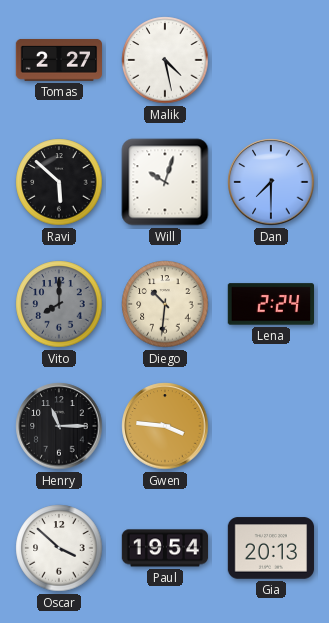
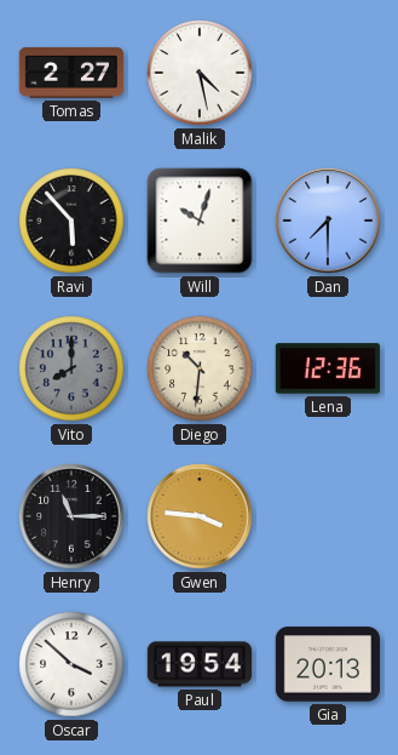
Ravi: 5:52 -> 5:53
Lena: 2:24 -> 12:36
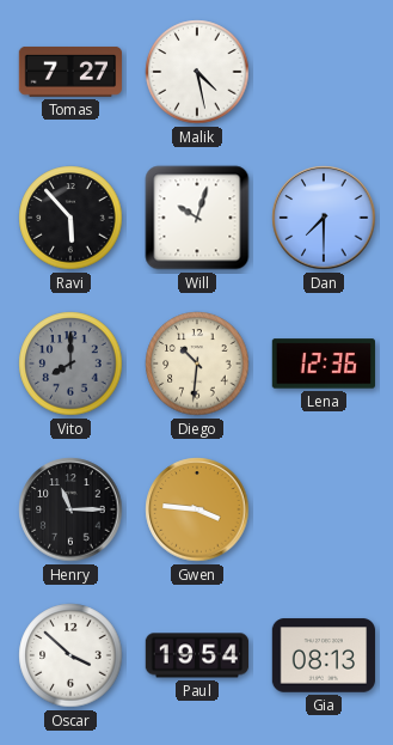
Tomas: 2:27 -> 7:27
Gia: 20:13 -> 08:13
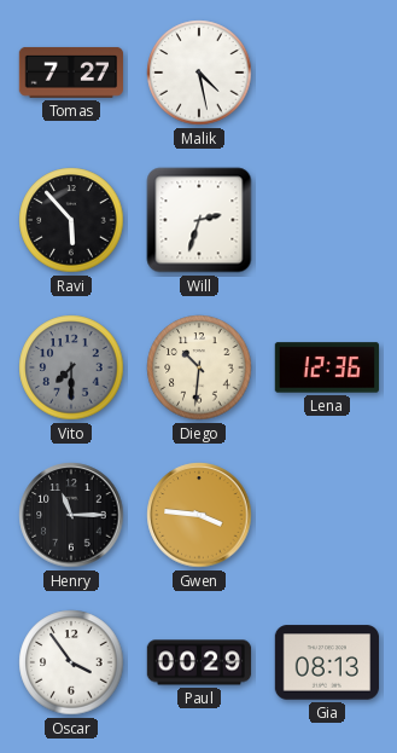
Will: 10:03 -> 2:33
Dan: 7:30 -> none
Vito: 8:00 -> 7:30
Oscar: 3:52 -> 3:54
Paul: 19:54 -> 00:29
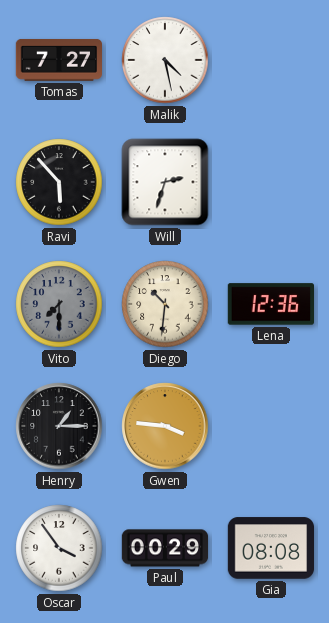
Henry: 11:15 -> 1:15
Gia: 08:13 -> 08:08
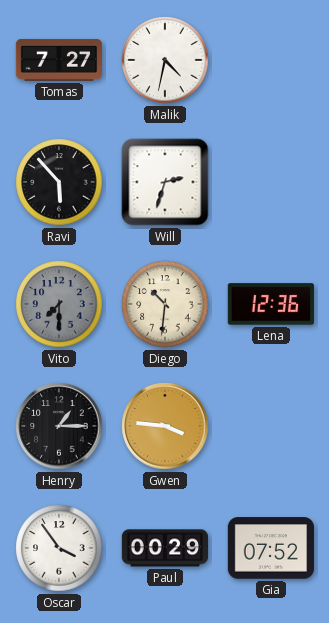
Malik: 4:28 -> 4:32
Gia: 08:08 -> 07:52
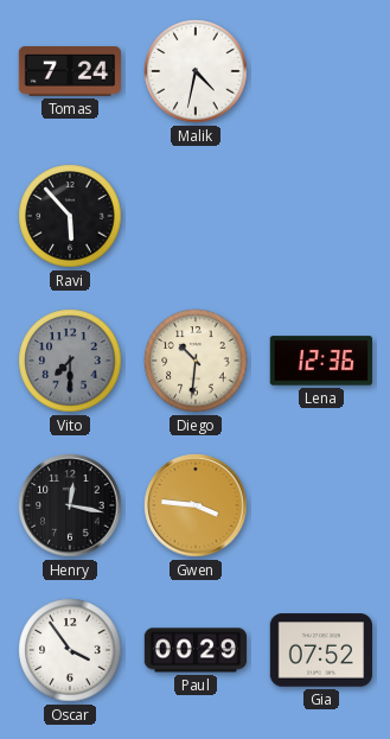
Tomas: 7:27 -> 7:24
Will: 2:33 -> none
Henry: 1:15 -> 12:17
